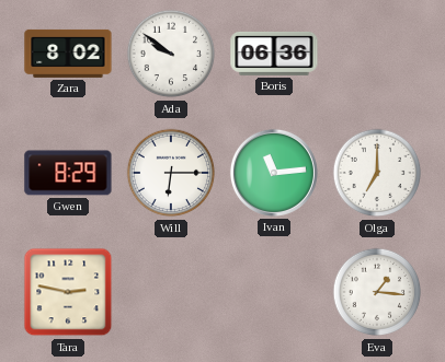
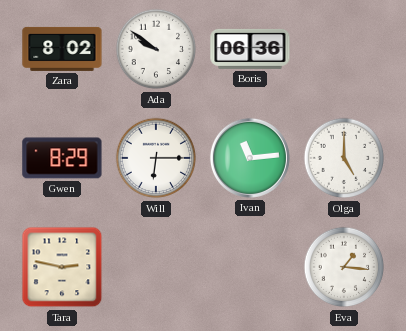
Olga: 7:00 -> 5:00
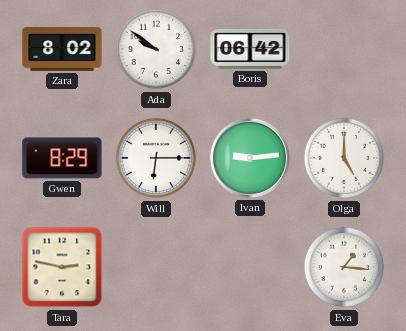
Boris: 06:36 -> 06:42
Ivan: 11:14 -> 9:14
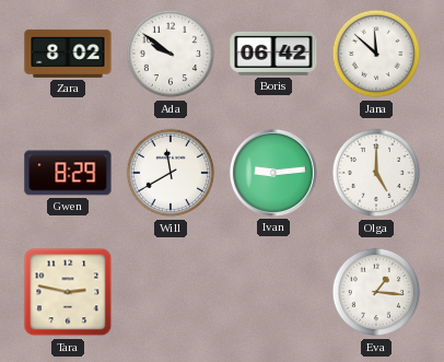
Jana: none -> 11:52
Will: 6:15 -> 11:40
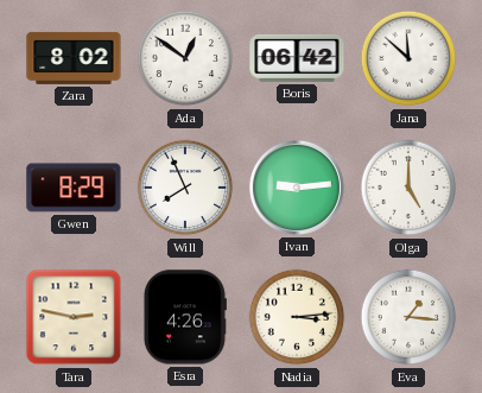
Ada: 9:51 -> 12:51
Will: 11:40 -> 7:56
Esra: none -> 4:26
Nadia: none -> 3:14
